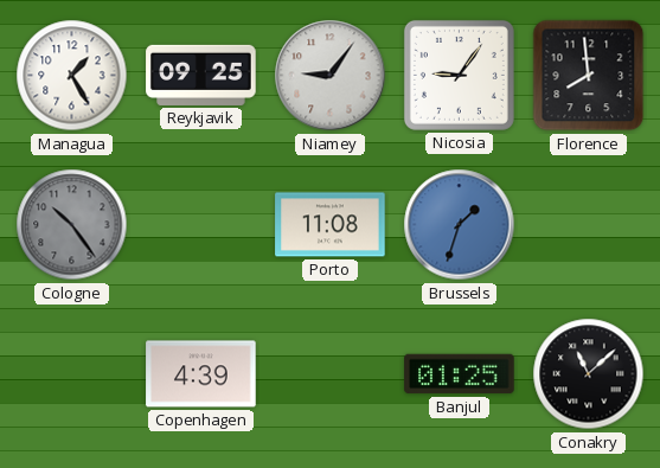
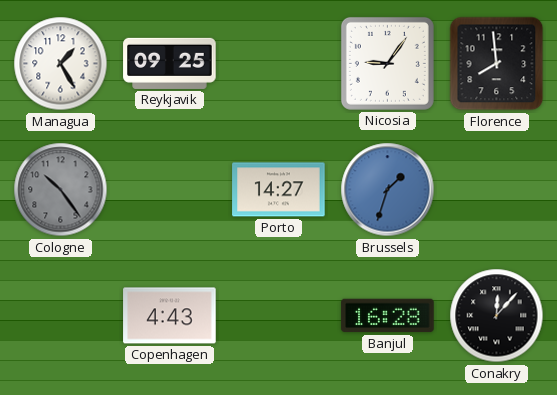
Niamey: 9:06 -> none
Porto: 11:08 -> 14:27
Copenhagen: 4:39 -> 4:43
Banjul: 01:25 -> 16:28
Conakry: 11:08 -> 12:07
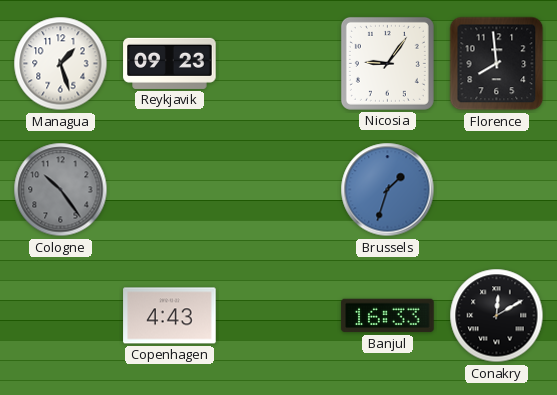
Managua: 1:25 -> 1:27
Reykjavik: 09:25 -> 09:23
Porto: 14:27 -> none
Banjul: 16:28 -> 16:33
Conakry: 12:07 -> 12:10
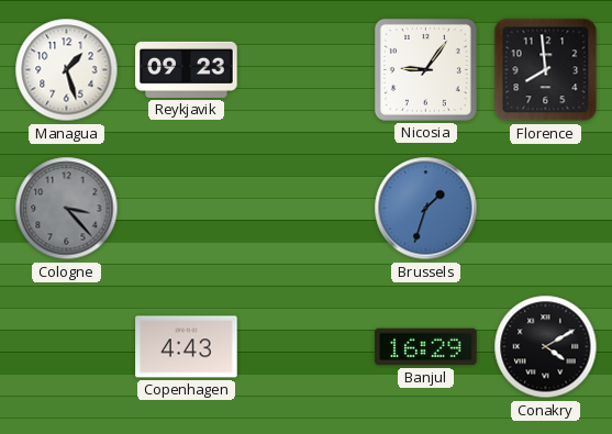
Cologne: 10:24 -> 3:23
Banjul: 16:33 -> 16:29
Conakry: 12:10 -> 4:10
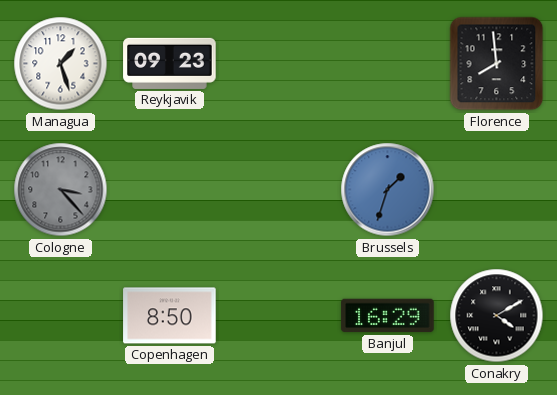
Nicosia: 9:06 -> none
Copenhagen: 4:43 -> 8:50
